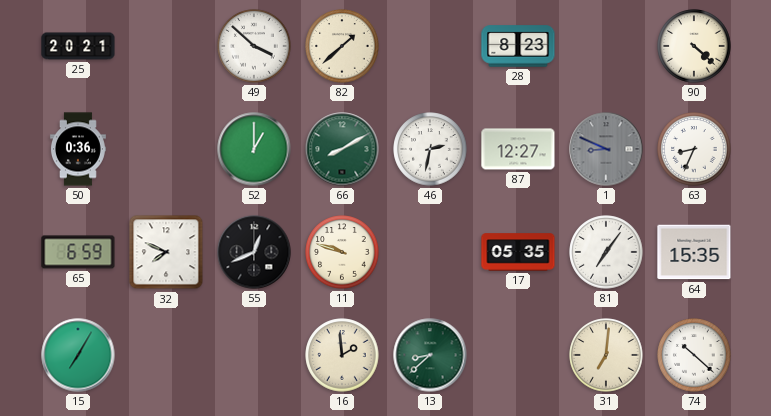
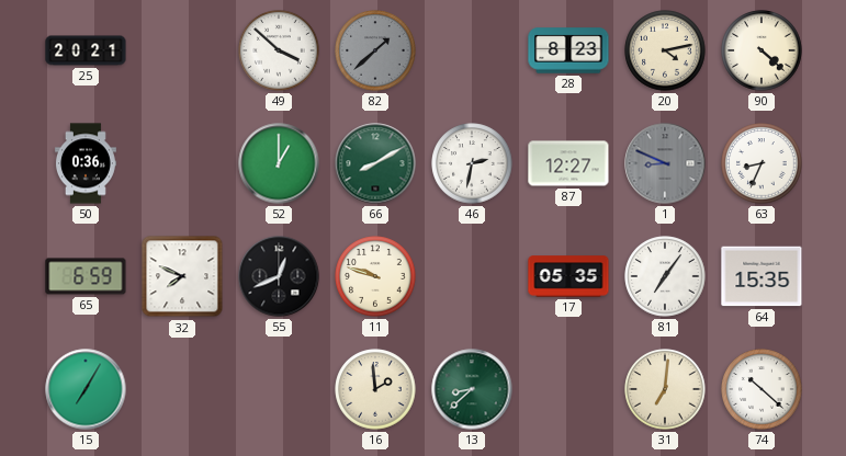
82 dial: cream -> grey
20: none -> 4:13
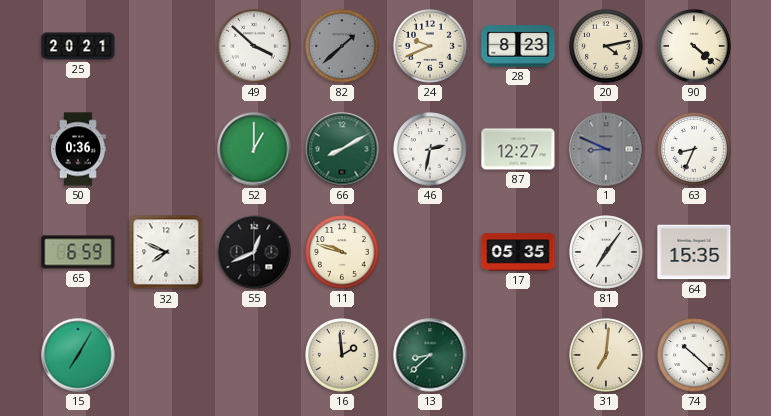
24: none -> 9:41
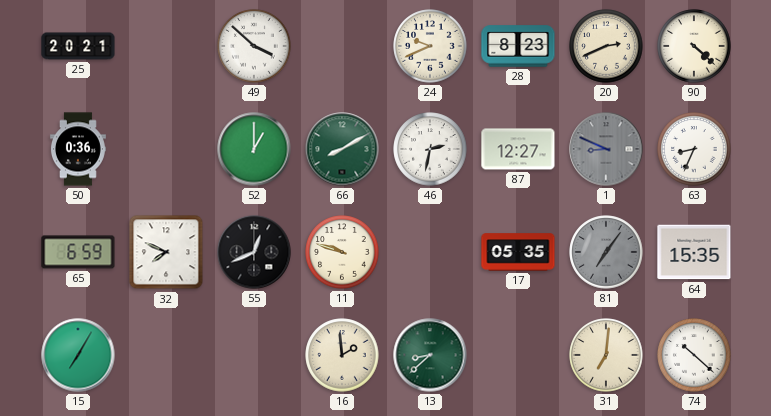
82: 1:38 -> none
20: 4:13 -> 2:41
81 dial: white -> grey
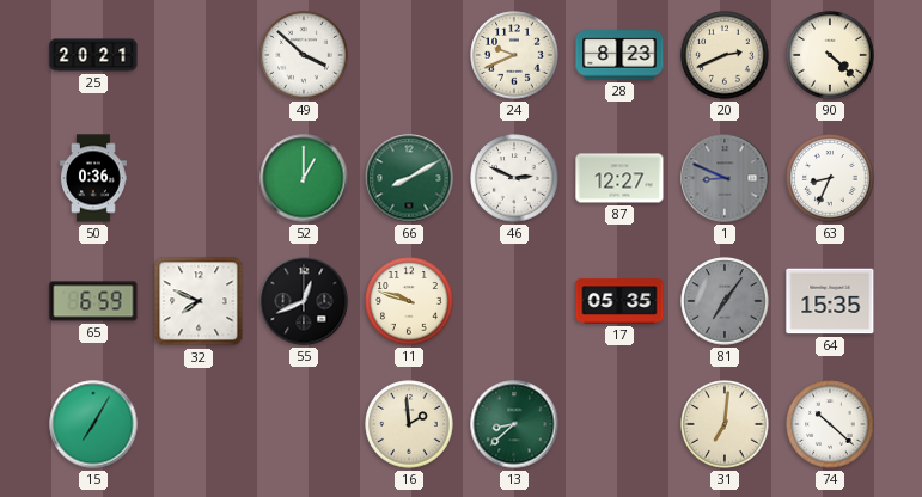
46: 2:32 -> 2:49
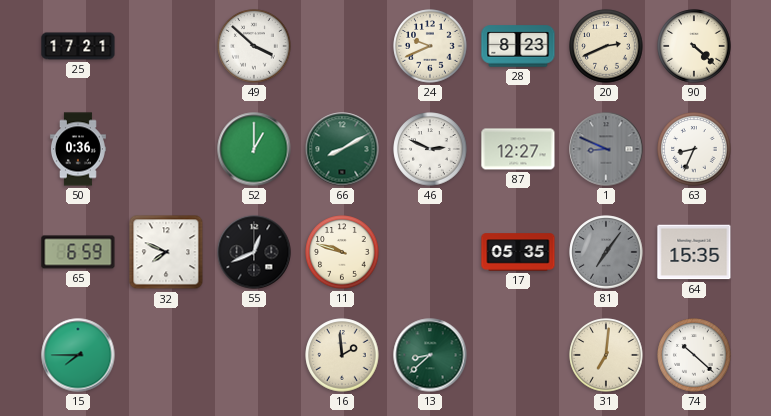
25: 20:21 -> 17:21
15: 7:05 -> 7:45
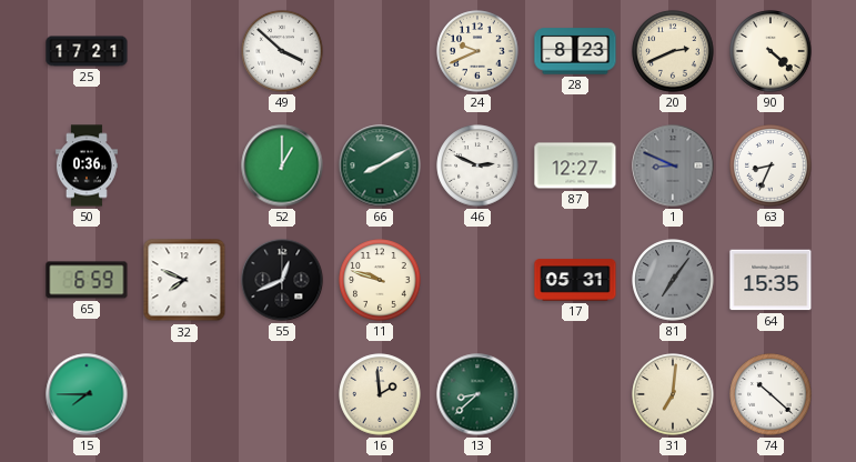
17: 05:35 -> 05:31
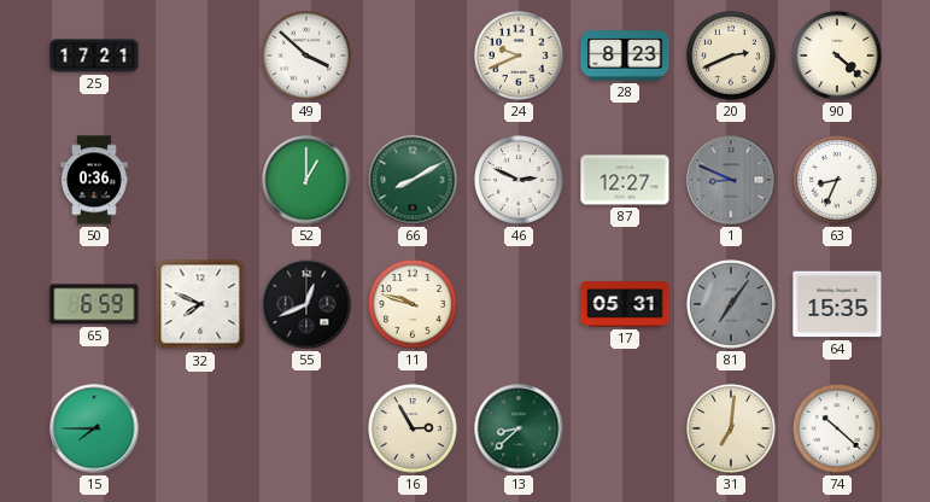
16: 1:59 -> 2:55
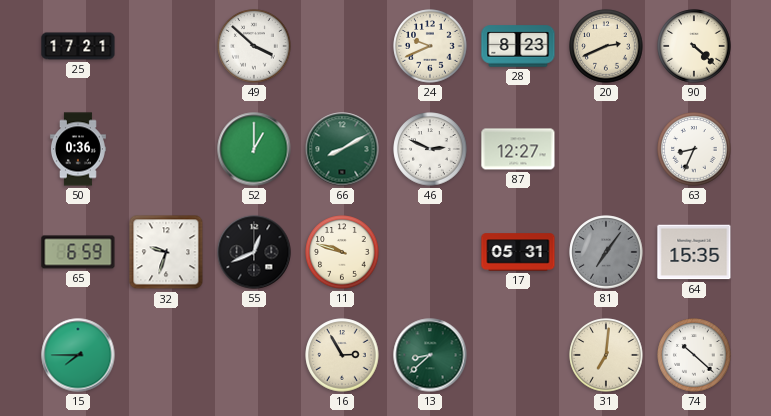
1: 8:49 -> none
32: 7:49 -> 9:33
